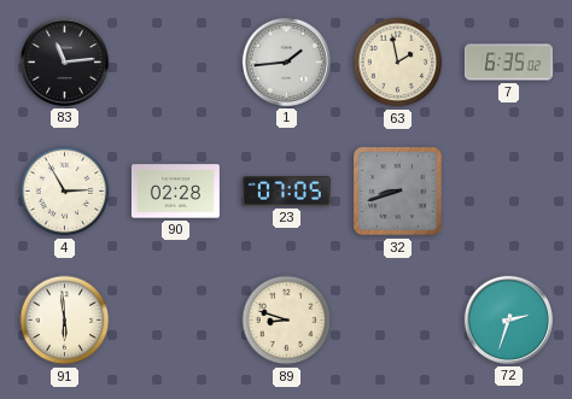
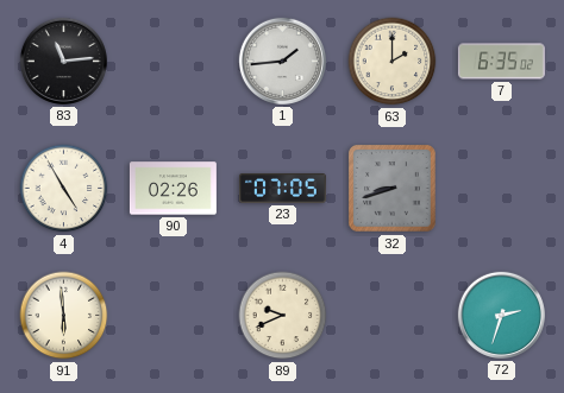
63: 1:58 -> 2:00
4: 2:55 -> 4:55
90: 02:28 -> 02:26
89: 8:48 -> 9:41
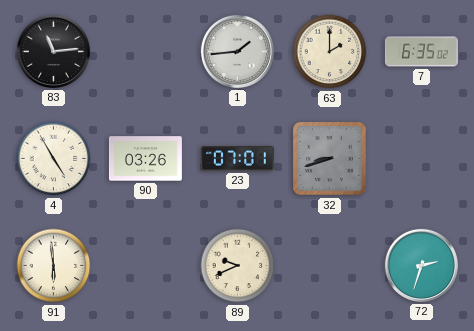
90: 02:26 -> 03:26
23: 07:05 -> 07:01
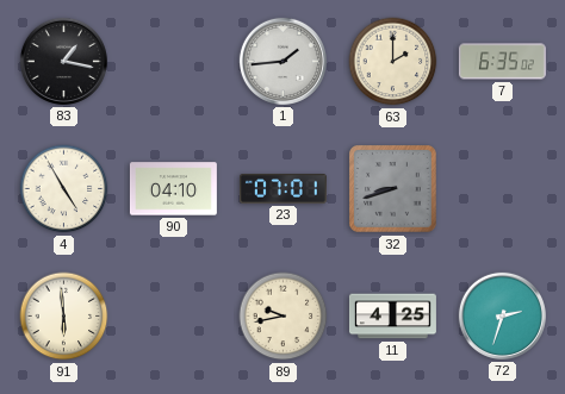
83: 11:14 -> 1:17
90: 03:26 -> 04:10
89: 9:41 -> 9:43
11: none -> 4:25
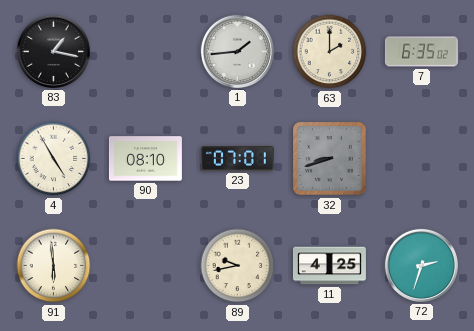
90: 04:10 -> 08:10
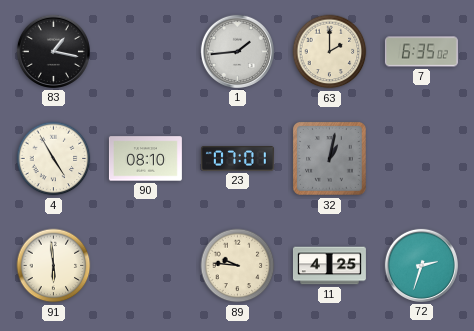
32: 8:42 -> 1:02
89: 9:43 -> 9:46
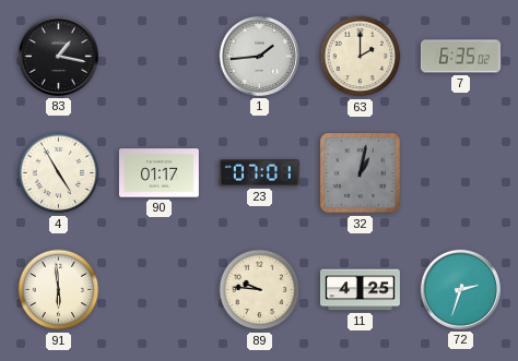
90: 08:10 -> 01:17
